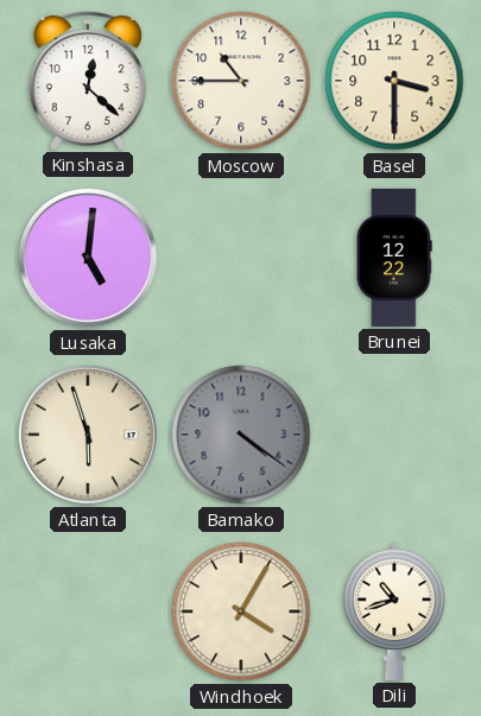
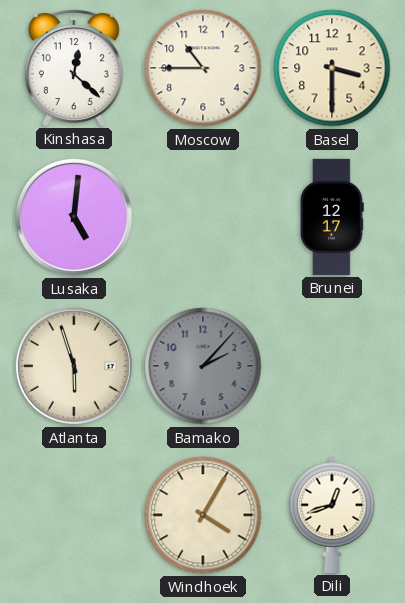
Brunei: 12:22 -> 12:17
Bamako: 4:21 -> 2:07
Dili: 10:42 -> 12:42
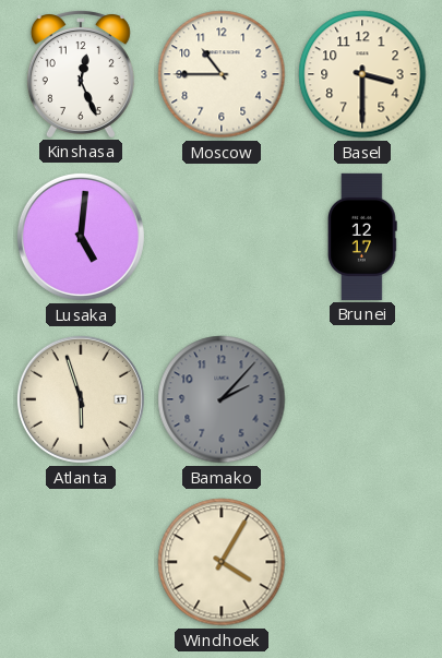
Kinshasa: 12:22 -> 12:26
Dili: 12:42 -> none
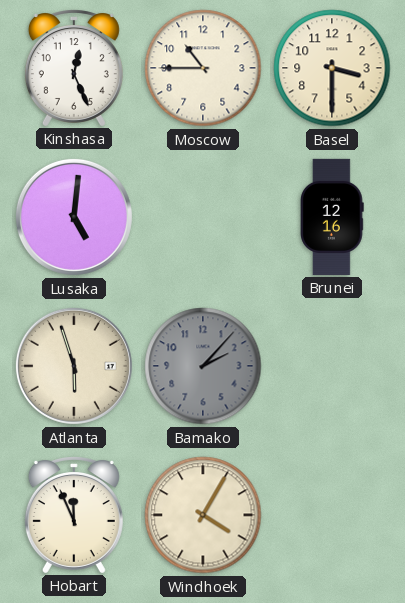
Brunei: 12:17 -> 12:16
Hobart: none -> 11:56
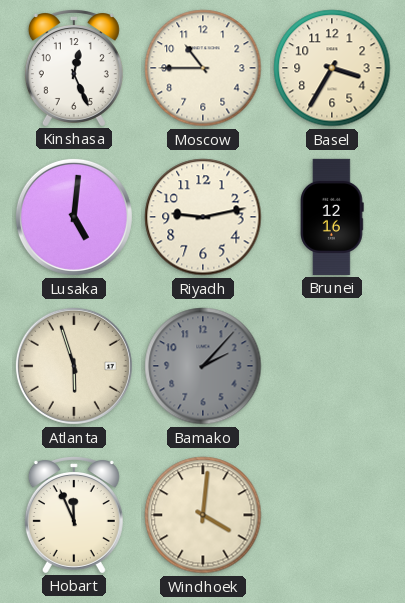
Basel: 3:30 -> 3:35
Riyadh: none -> 9:13
Windhoek: 4:05 -> 4:01
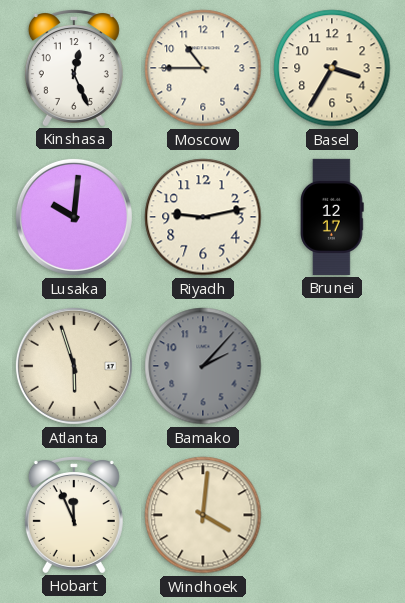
Lusaka: 5:01 -> 10:01
Brunei: 12:16 -> 12:17
